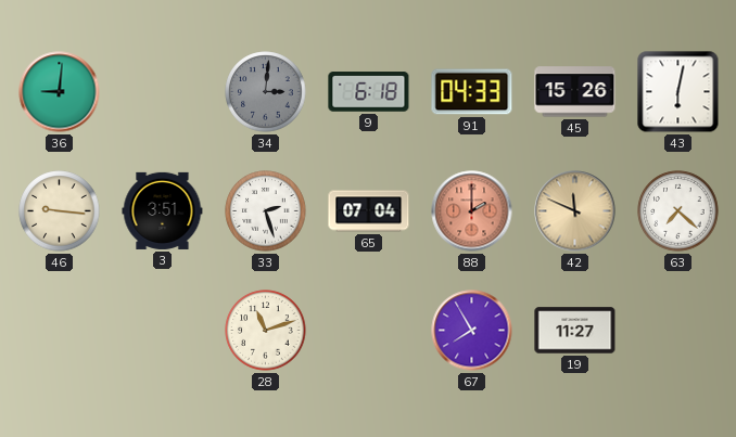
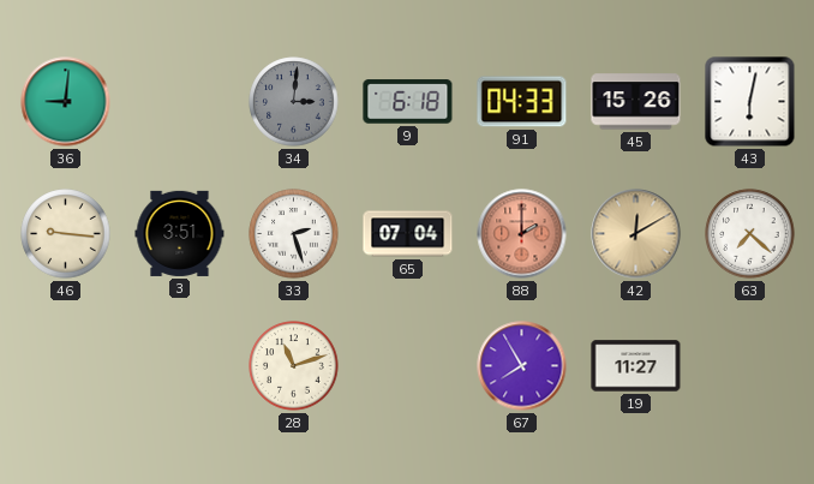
42: 11:49 -> 12:10
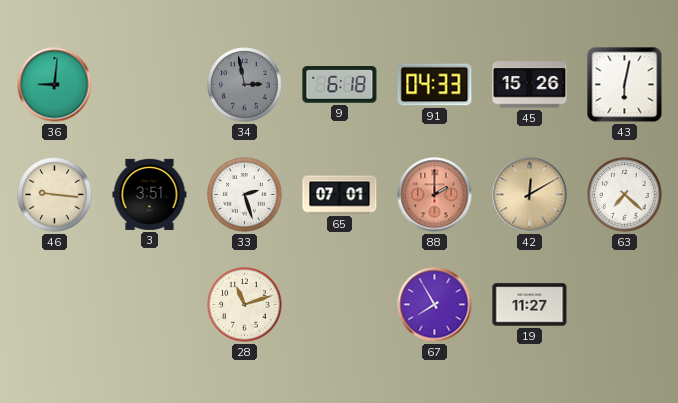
34: 3:01 -> 2:58
65: 07:04 -> 07:01
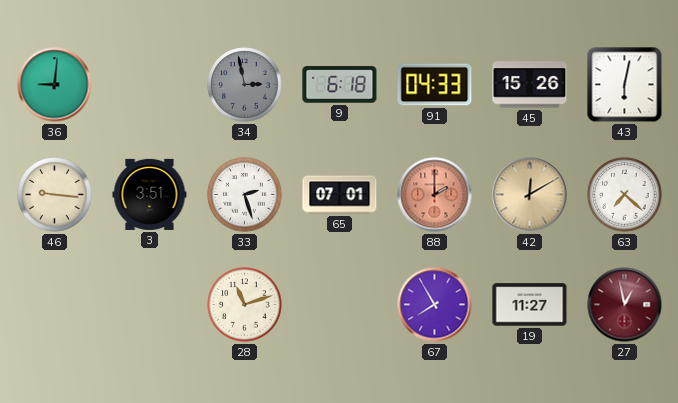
27: none -> 12:58
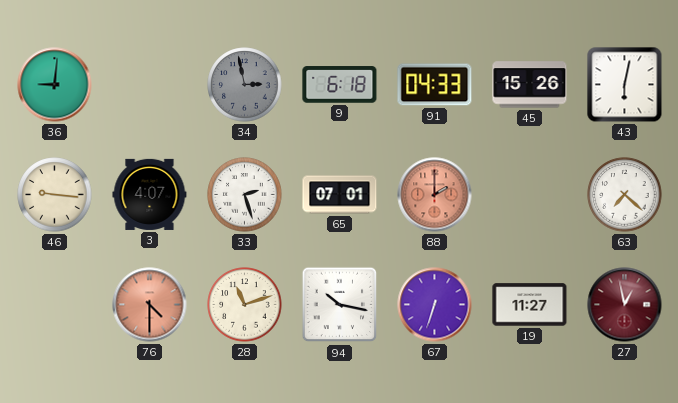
3: 3:51 -> 4:07
42: 12:10 -> none
76: none -> 4:30
94: none -> 10:17
67: 7:55 -> 6:33
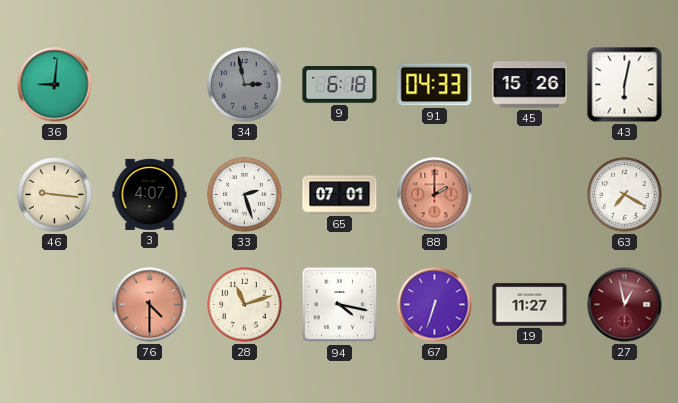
63: 7:22 -> 7:20
94: 10:17 -> 4:17
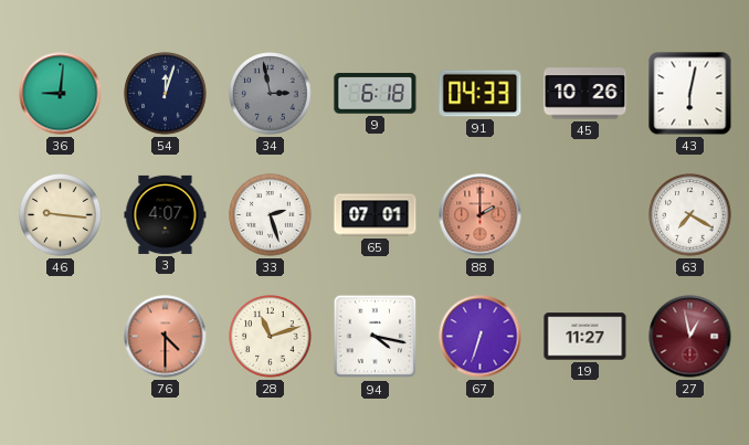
54: none -> 12:03
45: 15:26 -> 10:26
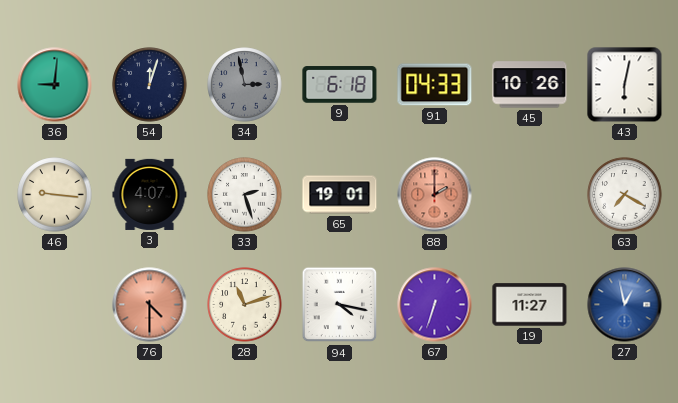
65: 07:01 -> 19:01
27 dial: burgundy -> blue
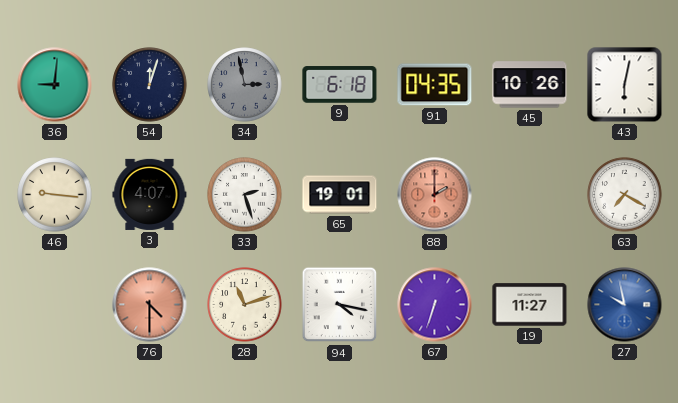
91: 04:33 -> 04:35
27: 12:58 -> 9:58
